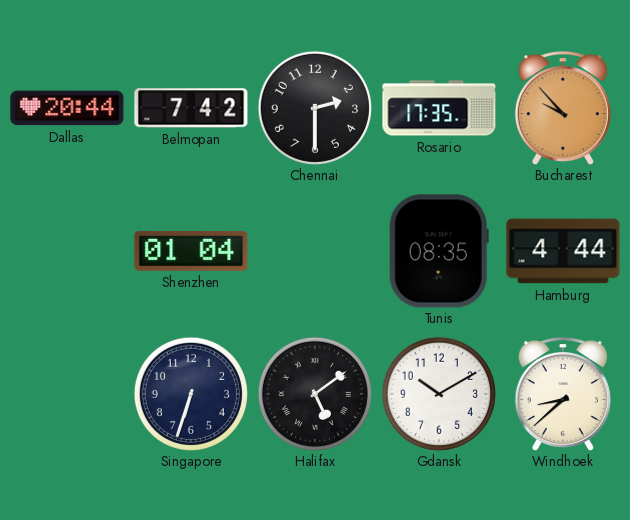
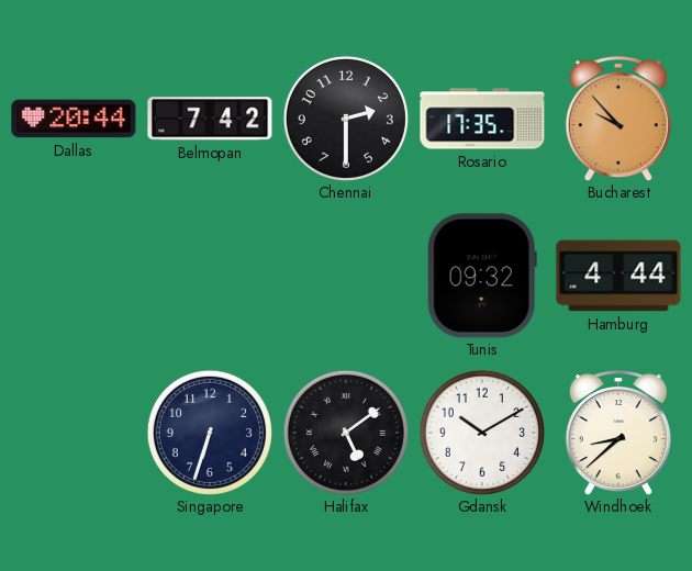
Shenzhen: 01:04 -> none
Tunis: 08:35 -> 09:32
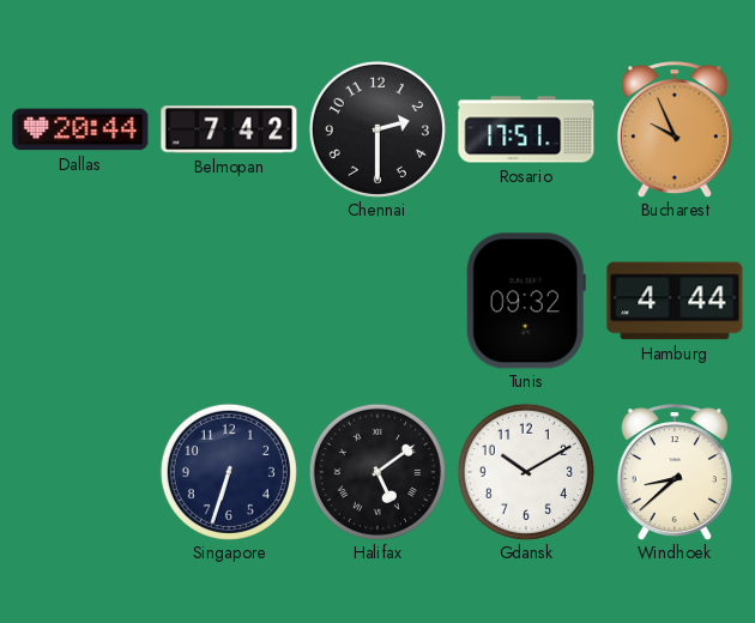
Rosario: 17:35 -> 17:51
Bucharest: 9:53 -> 9:56
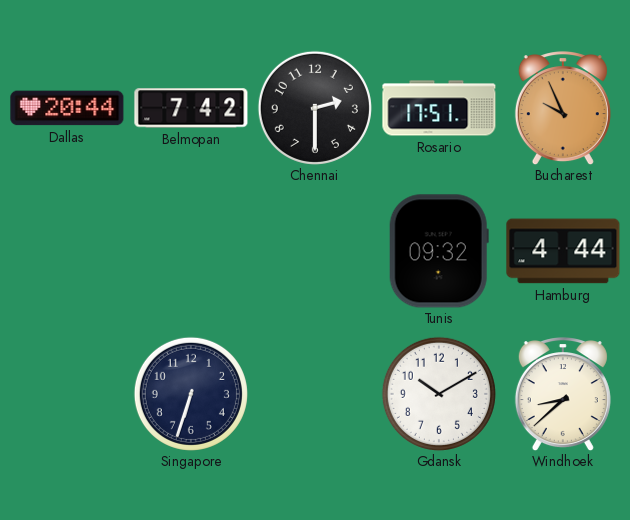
Halifax: 5:09 -> none
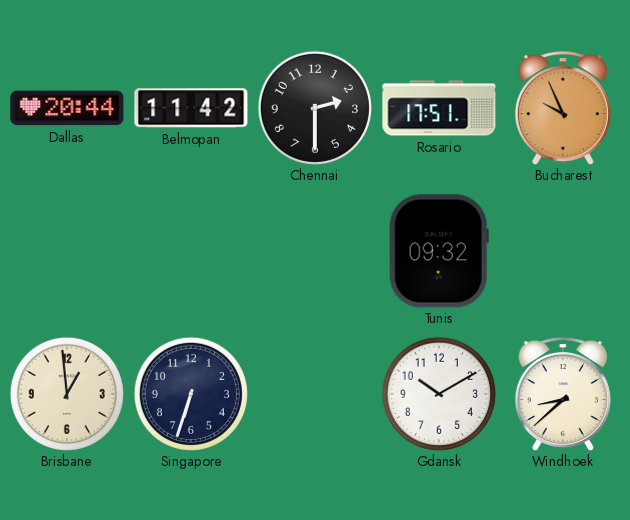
Belmopan: 7:42 -> 11:42
Hamburg: 4:44 -> none
Brisbane: none -> 12:59
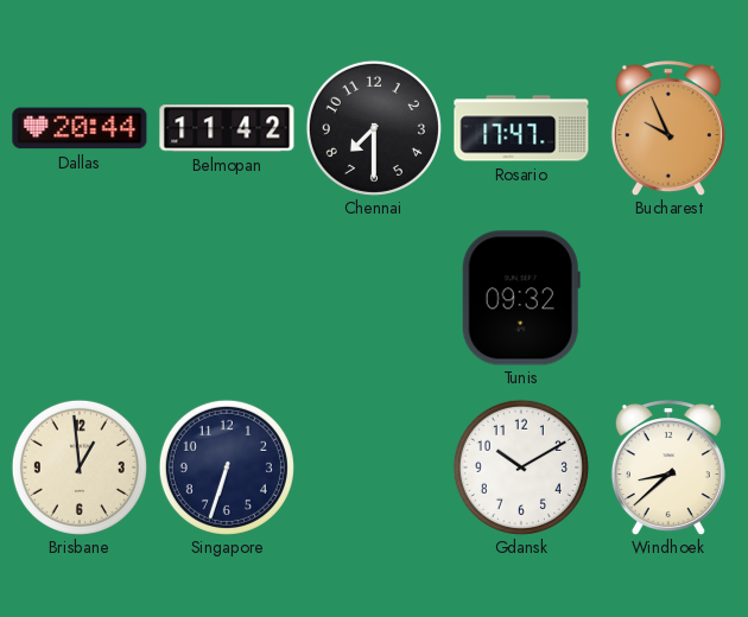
Chennai: 2:30 -> 7:30
Rosario: 17:51 -> 17:47
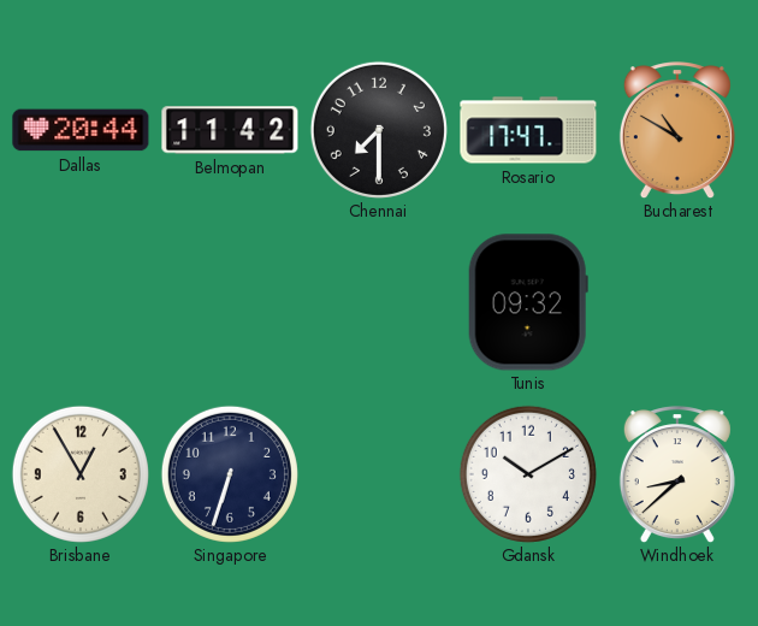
Bucharest: 9:56 -> 10:50
Brisbane: 12:59 -> 12:55
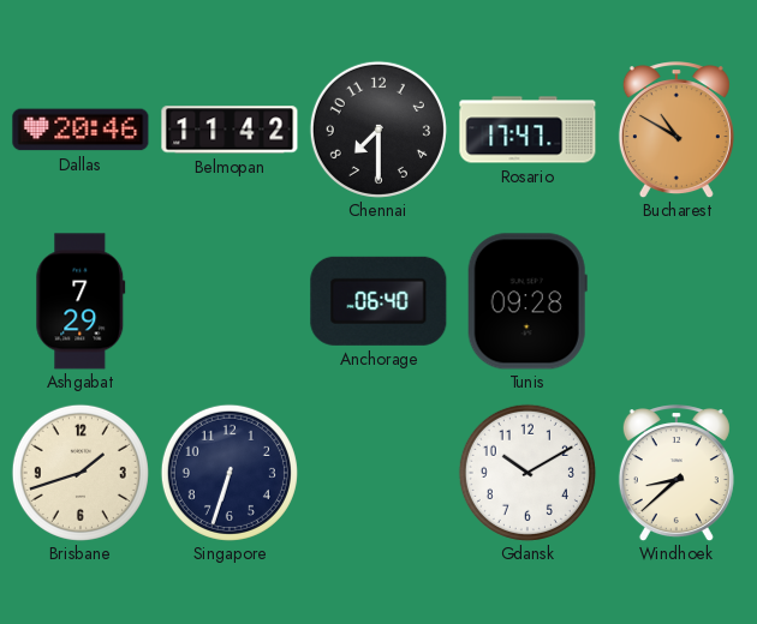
Dallas: 20:44 -> 20:46
Ashgabat: none -> 7:29
Anchorage: none -> 06:40
Tunis: 09:32 -> 09:28
Brisbane: 12:55 -> 1:42
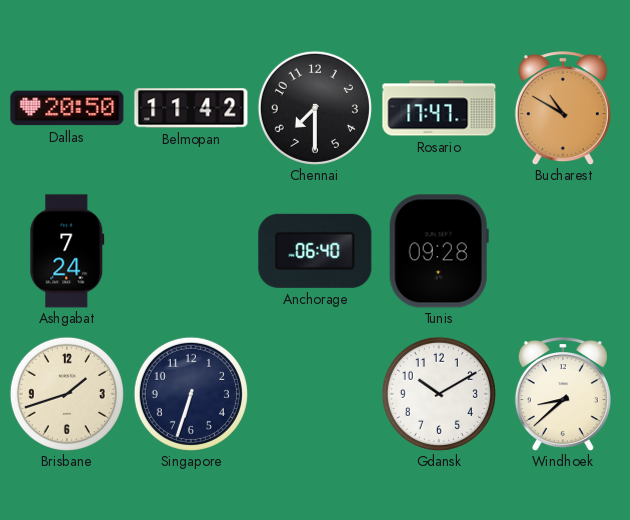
Dallas: 20:46 -> 20:50
Ashgabat: 7:29 -> 7:24
